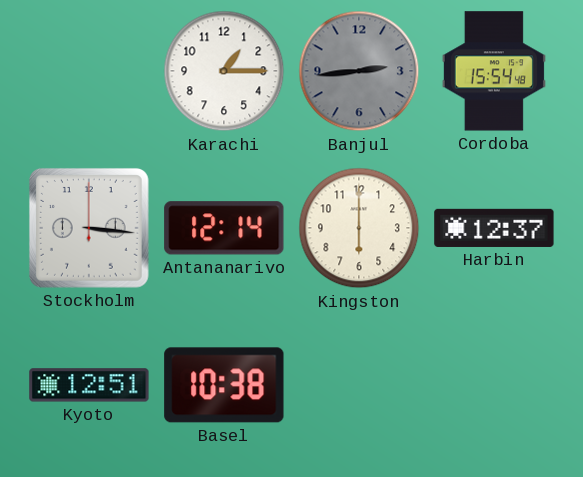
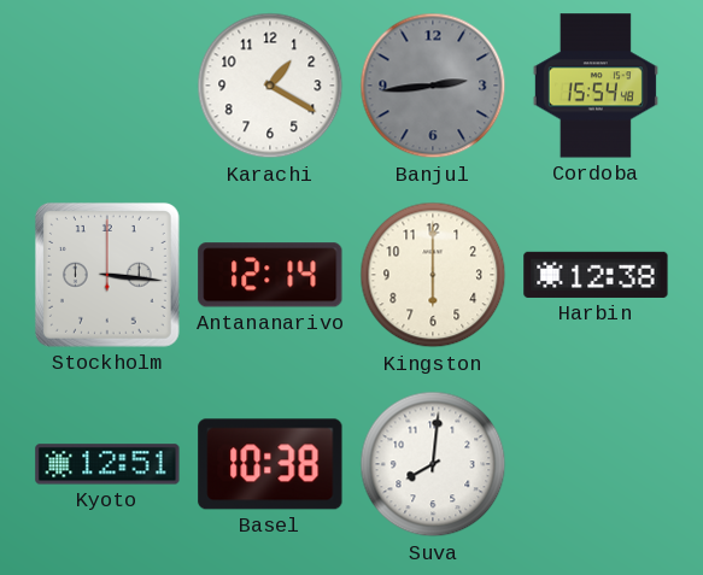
Karachi: 1:15 -> 1:20
Harbin: 12:37 -> 12:38
Suva: none -> 8:01
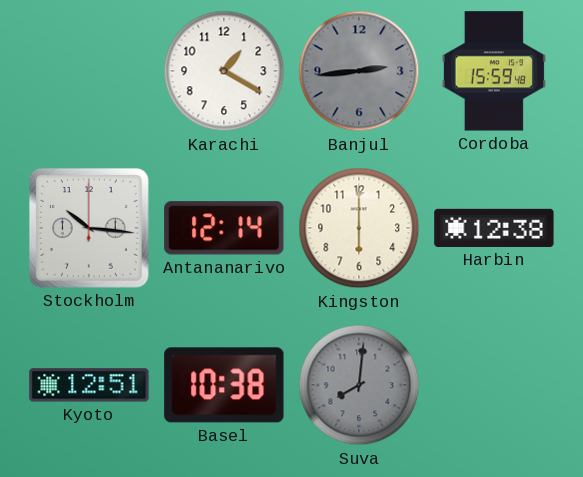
Cordoba: 15:54 -> 15:59
Stockholm: 3:16 -> 10:16
Suva dial: white -> grey
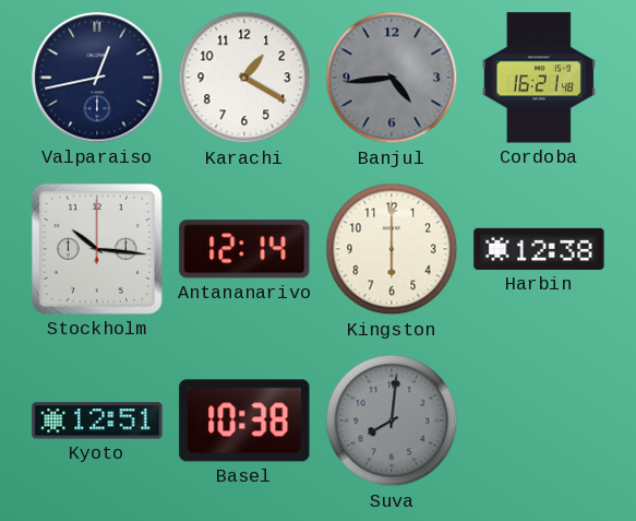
Valparaiso: none -> 12:43
Banjul: 2:44 -> 4:44
Cordoba: 15:59 -> 16:21
